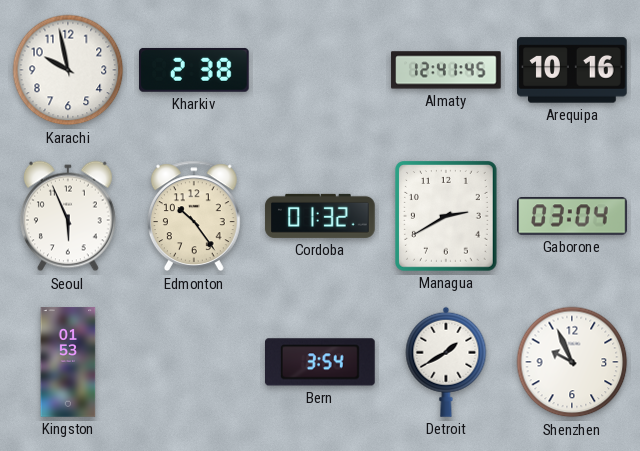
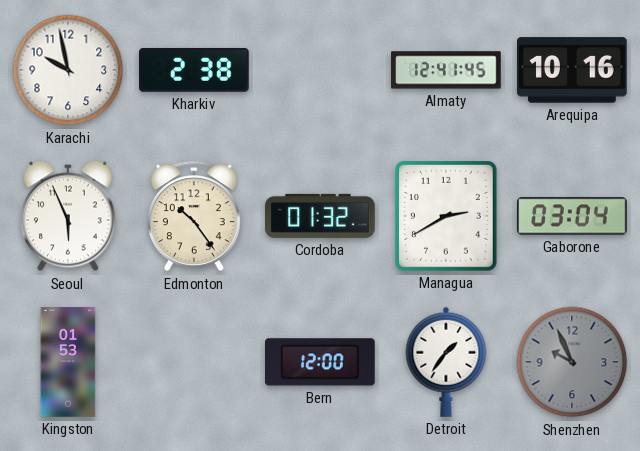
Bern: 3:54 -> 12:00
Detroit: 1:40 -> 1:36
Shenzhen dial: white -> grey
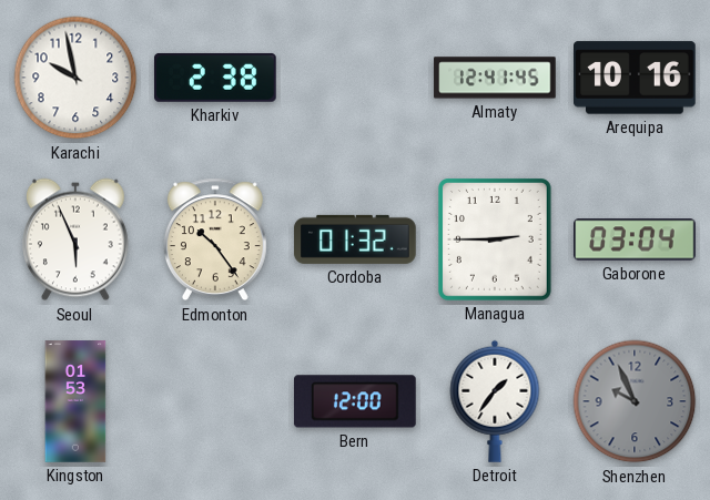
Managua: 2:40 -> 2:45
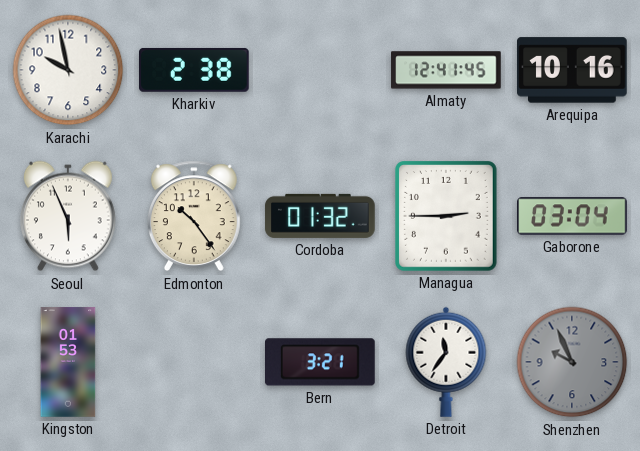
Bern: 12:00 -> 3:21
Detroit: 1:36 -> 11:36
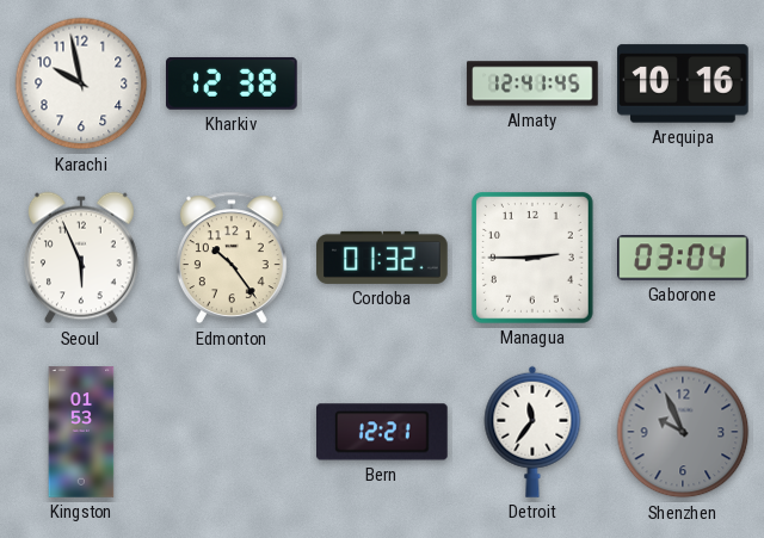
Kharkiv: 2:38 -> 12:38
Bern: 3:21 -> 12:21
